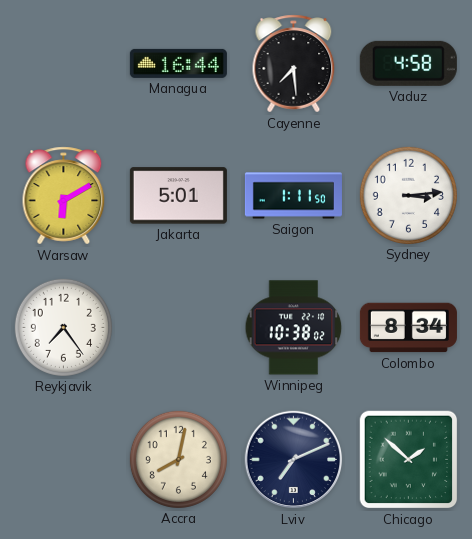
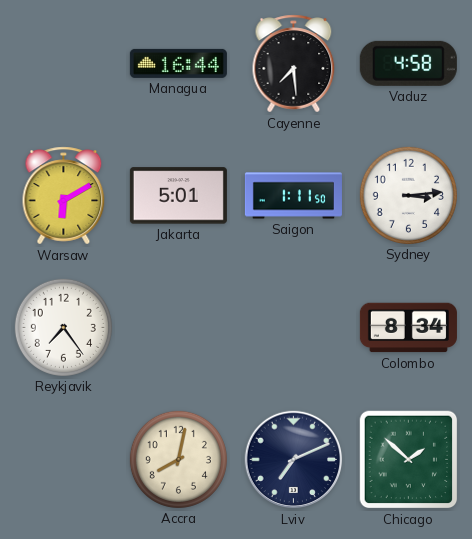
Winnipeg: 10:38 -> none
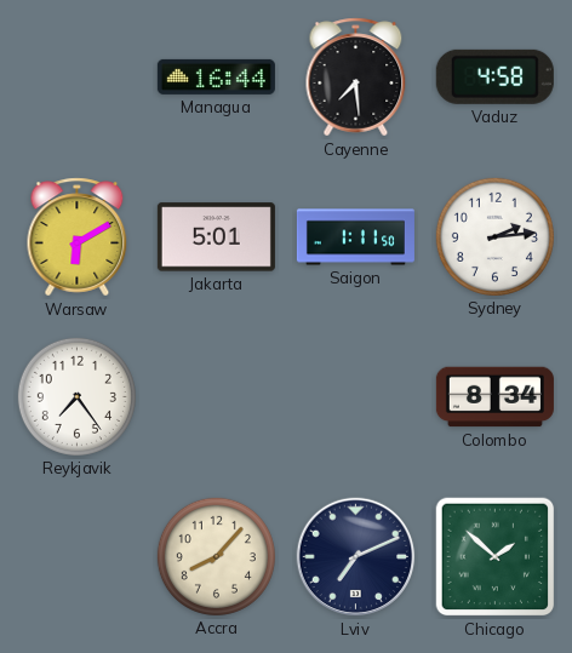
Sydney: 3:14 -> 2:14
Accra: 8:02 -> 8:07
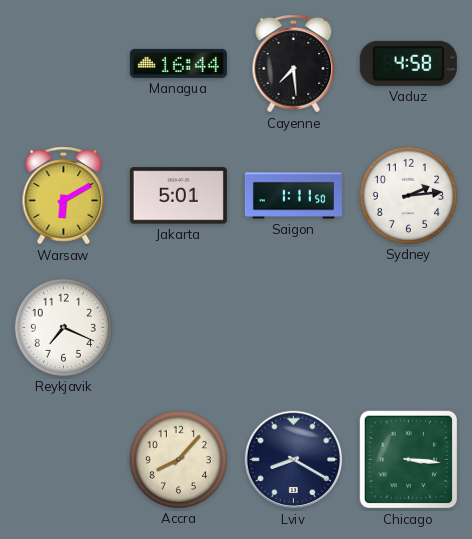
Reykjavik: 7:24 -> 7:19
Colombo: 8:34 -> none
Lviv: 7:11 -> 8:20
Chicago: 1:52 -> 3:16
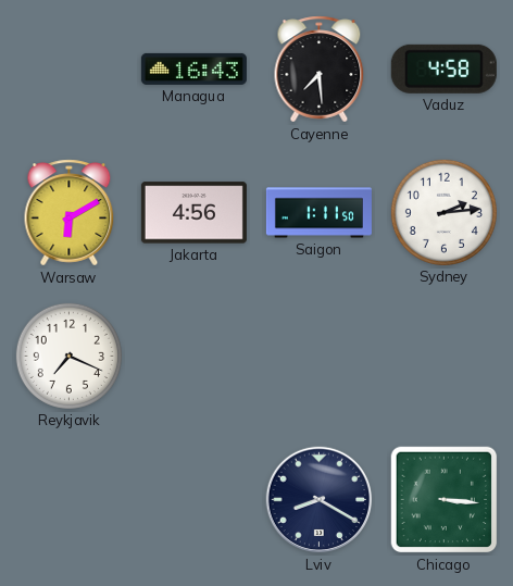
Managua: 16:44 -> 16:43
Jakarta: 5:01 -> 4:56
Accra: 8:07 -> none
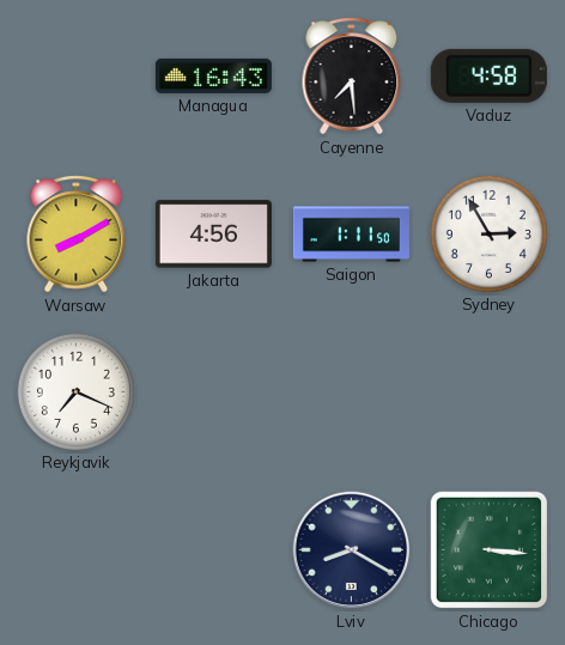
Warsaw: 6:10 -> 8:10
Sydney: 2:14 -> 2:55
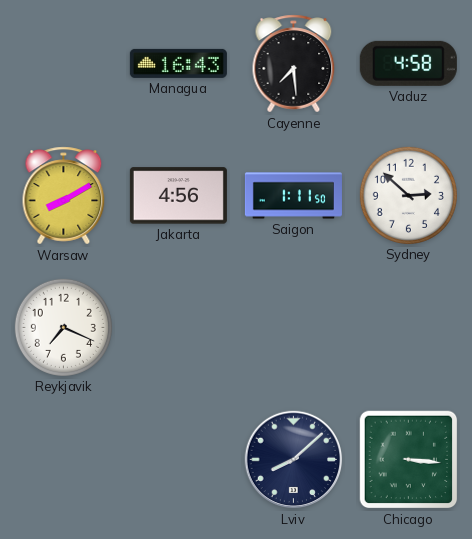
Sydney: 2:55 -> 2:52
Lviv: 8:20 -> 8:08
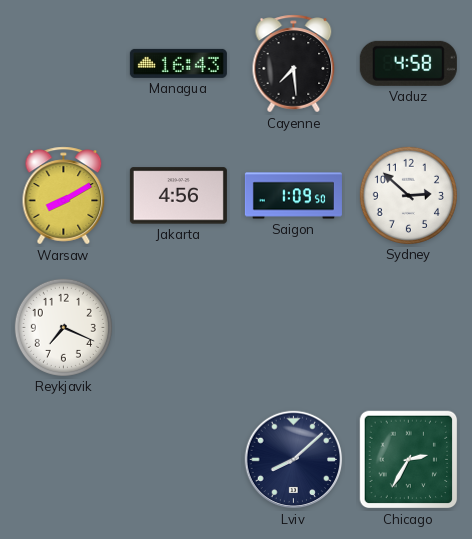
Saigon: 1:11 -> 1:09
Chicago: 3:16 -> 2:35
